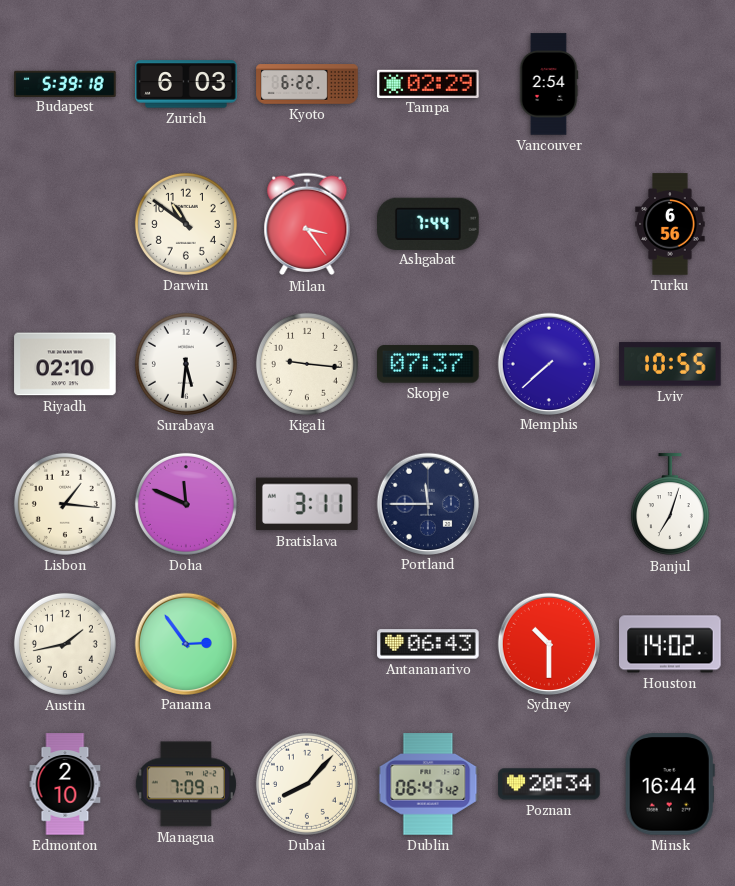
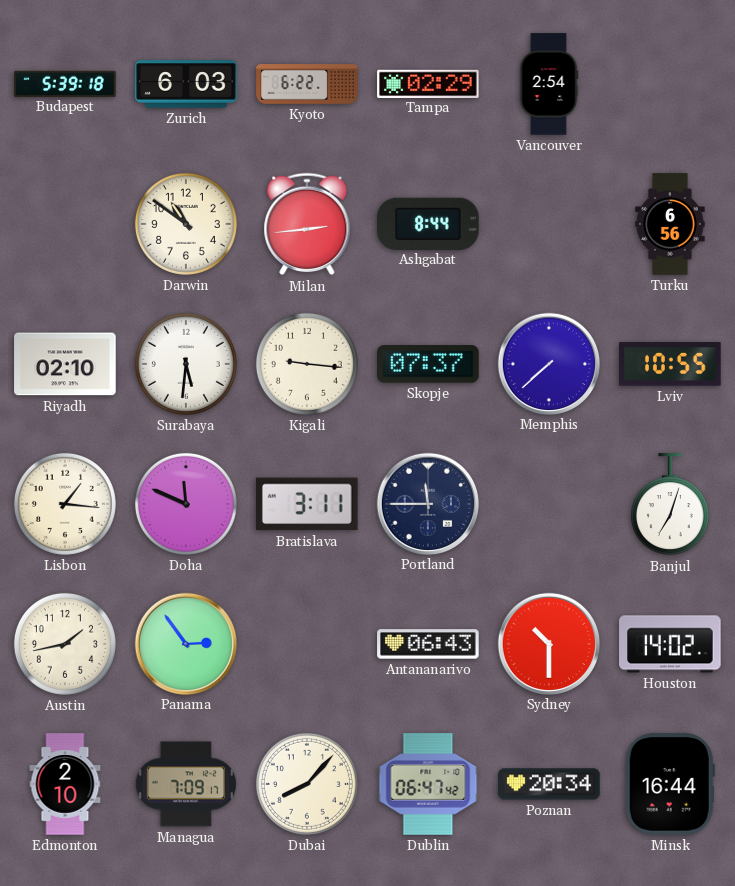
Milan: 3:24 -> 2:44
Ashgabat: 7:44 -> 8:44
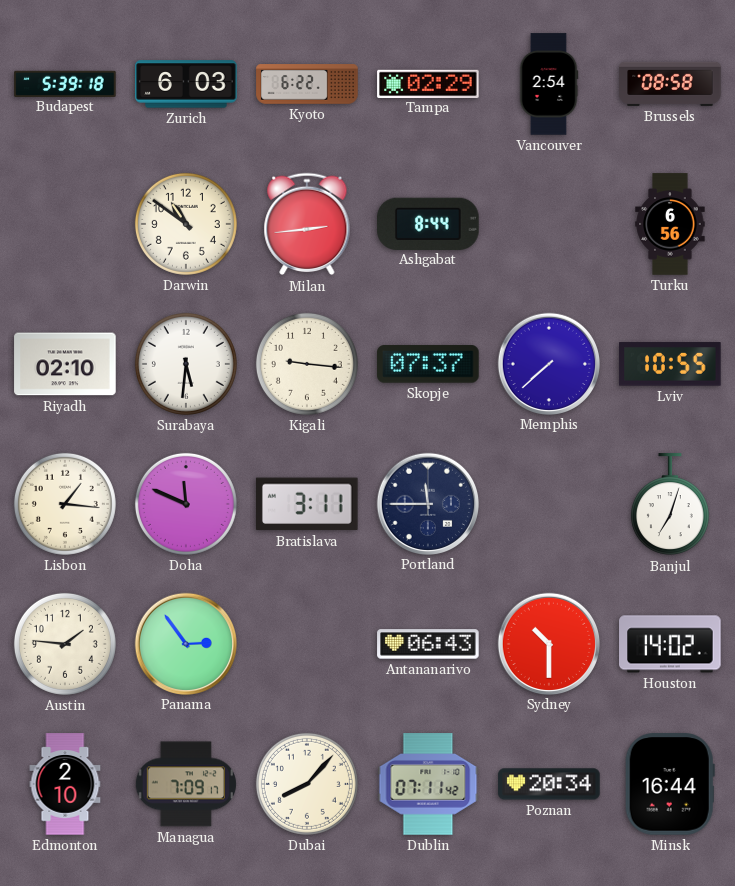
Brussels: none -> 08:58
Austin: 1:43 -> 1:46
Dublin: 06:47 -> 07:11
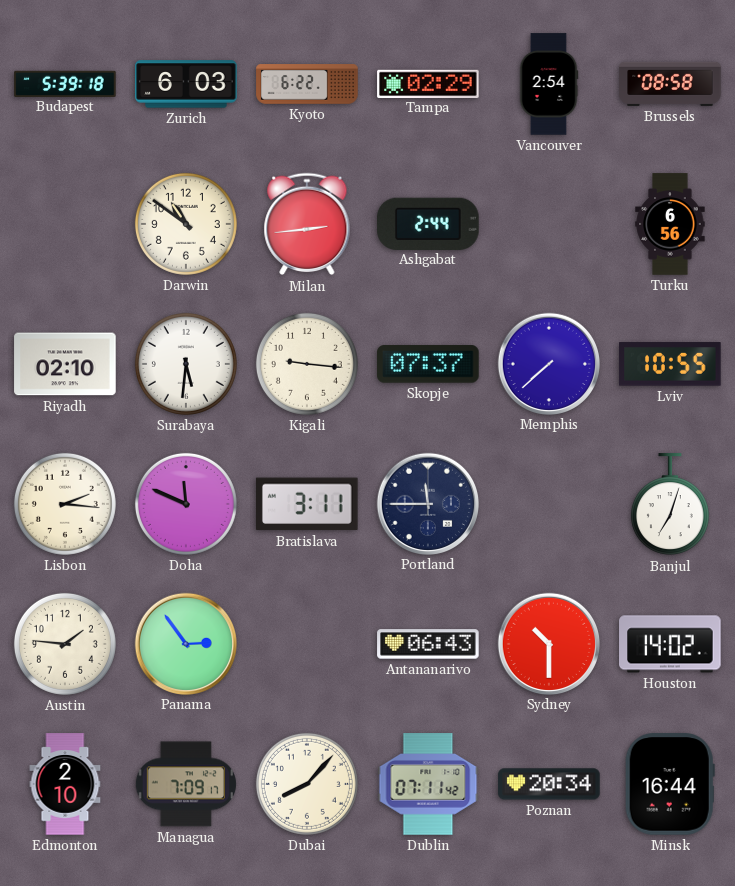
Ashgabat: 8:44 -> 2:44
Lisbon: 1:16 -> 2:16
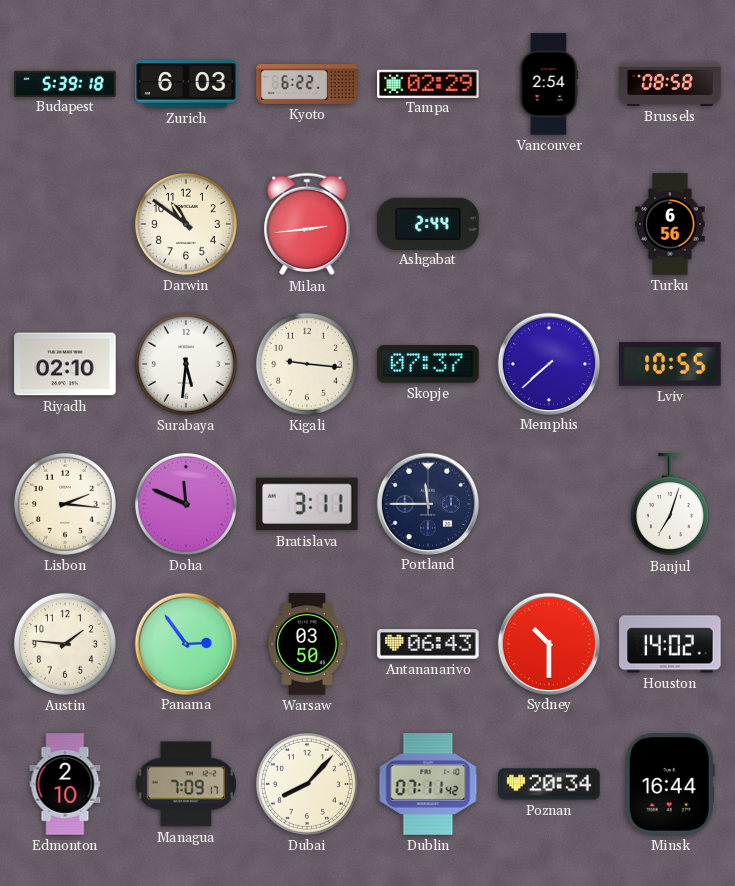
Warsaw: none -> 03:50
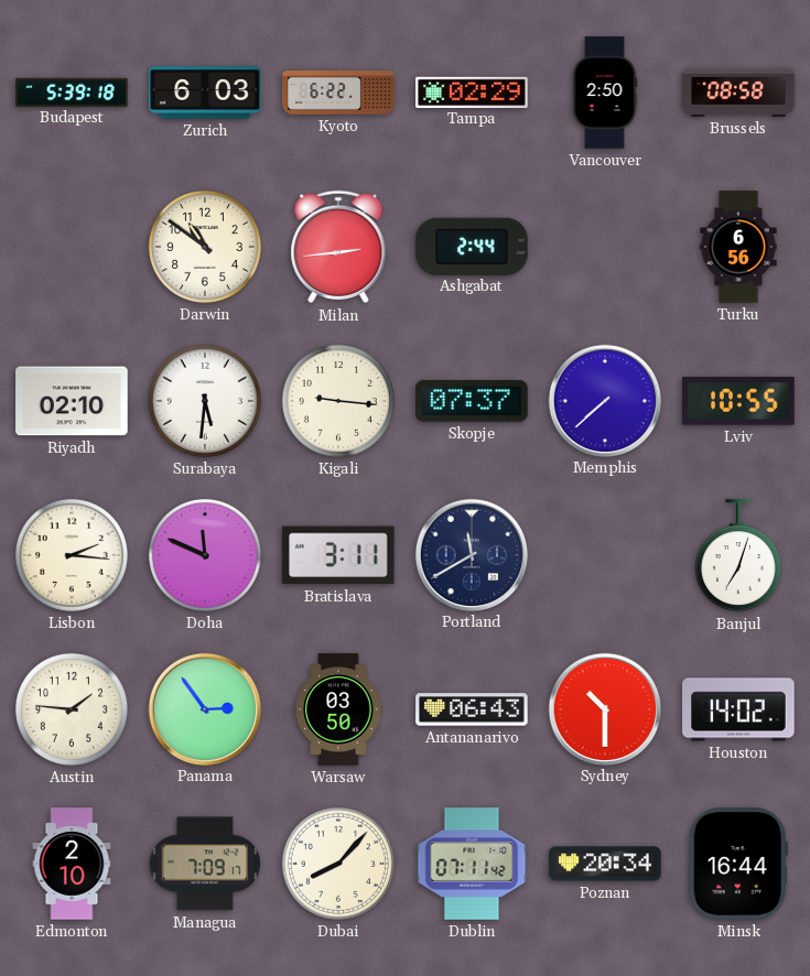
Vancouver: 2:54 -> 2:50
Portland: 11:45 -> 11:40
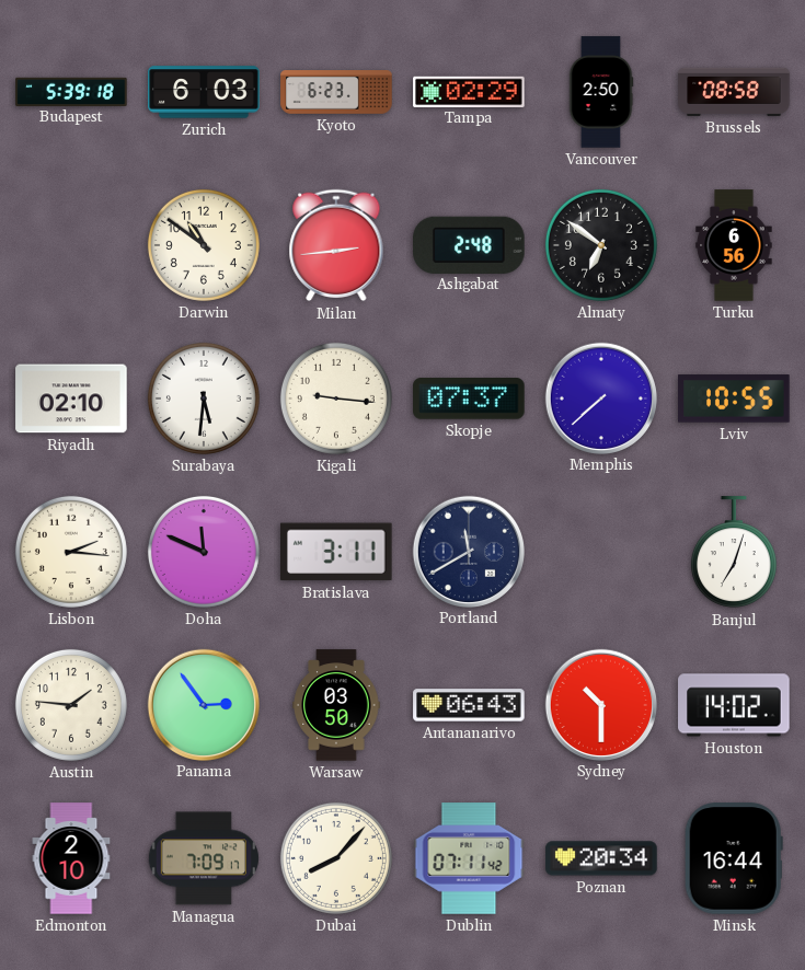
Kyoto: 6:22 -> 6:23
Ashgabat: 2:44 -> 2:48
Almaty: none -> 6:51
